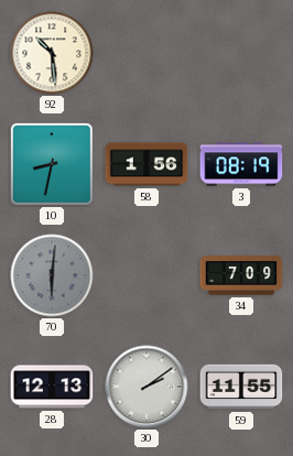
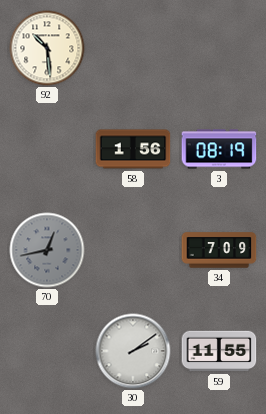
10: 8:32 -> none
70: 6:01 -> 12:43
28: 12:13 -> none
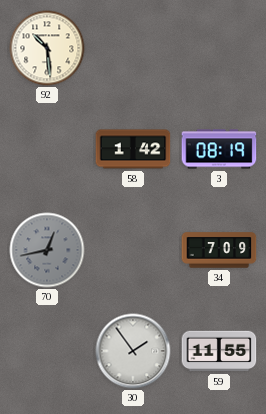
58: 1:56 -> 1:42
30: 2:09 -> 1:54
